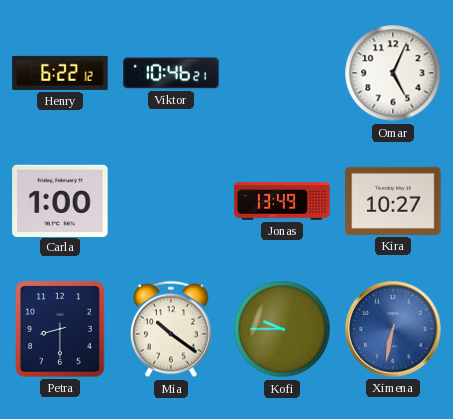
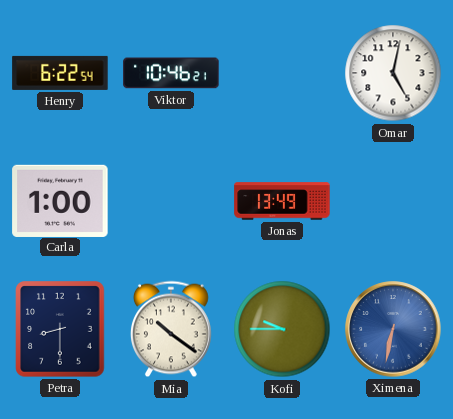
Henry: 6:22:12 -> 6:22:54
Omar: 5:04 -> 5:02
Kira: 10:27 -> none
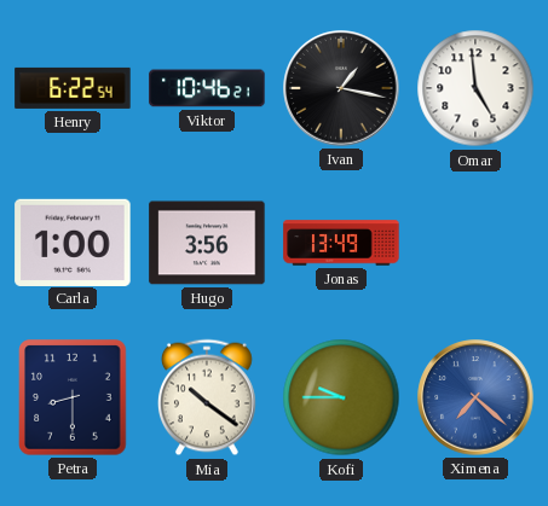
Ivan: none -> 1:17
Omar: 5:02 -> 4:59
Hugo: none -> 3:56
Ximena: 6:32 -> 7:22
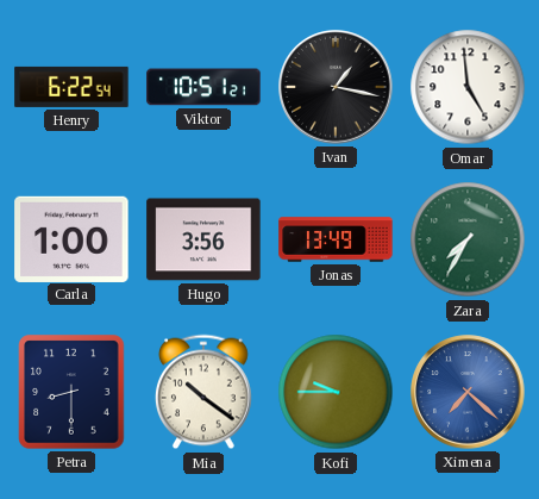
Viktor: 10:46 -> 10:51
Zara: none -> 7:35
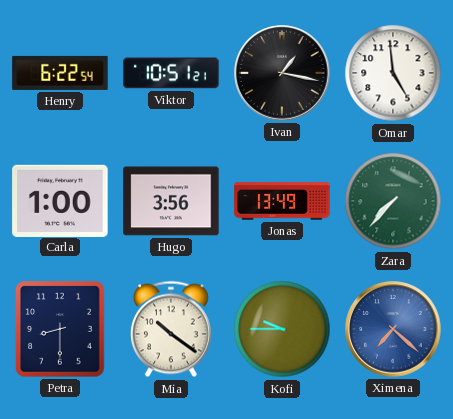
Zara: 7:35 -> 7:37
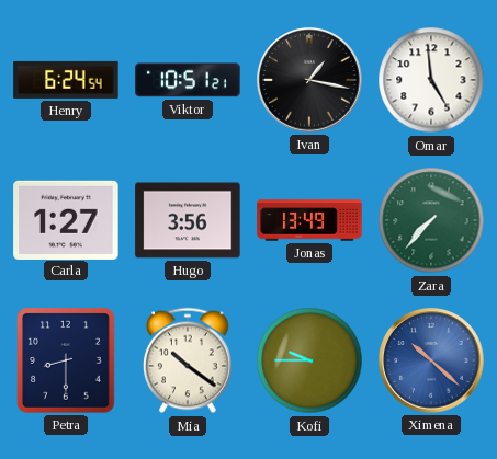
Henry: 6:22 -> 6:24
Carla: 1:00 -> 1:27
Ximena: 7:22 -> 10:22
